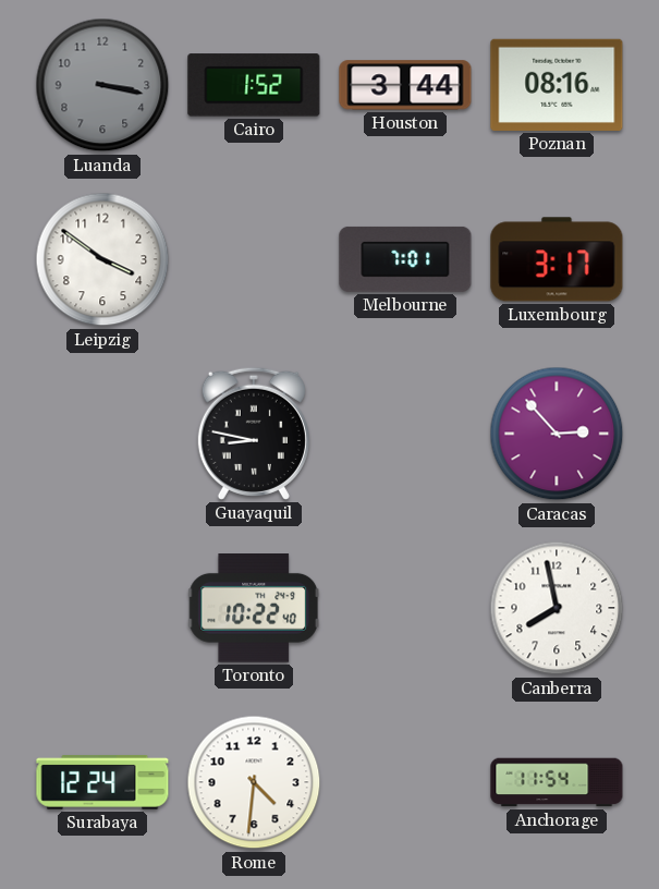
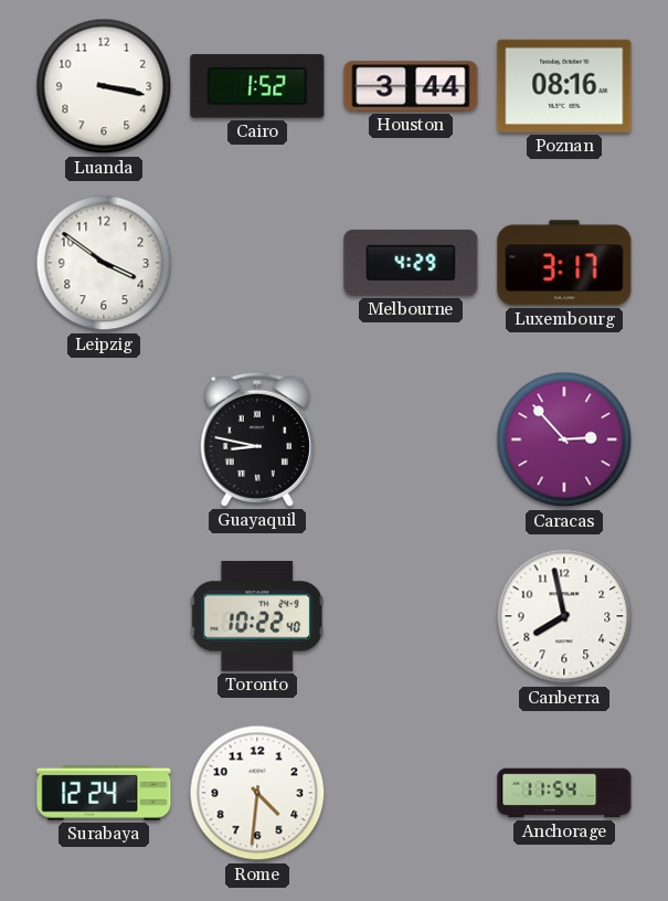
Luanda dial: grey -> white
Melbourne: 7:01 -> 4:29
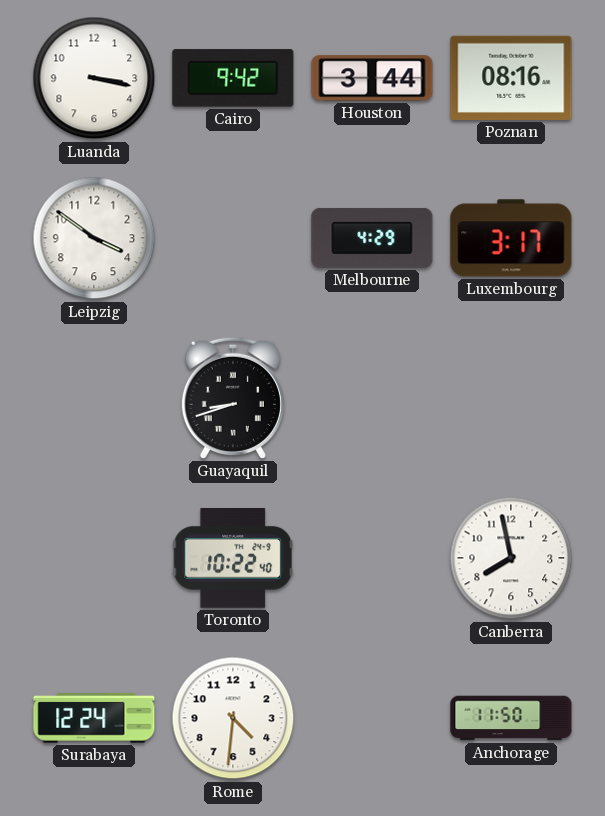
Cairo: 1:52 -> 9:42
Guayaquil: 8:47 -> 8:42
Caracas: 2:53 -> none
Anchorage: 11:54 -> 11:50
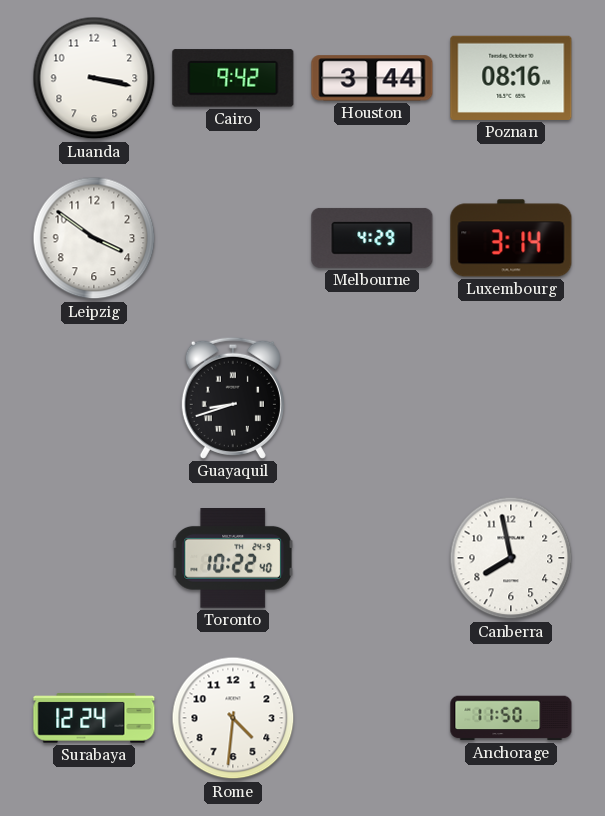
Luxembourg: 3:17 -> 3:14
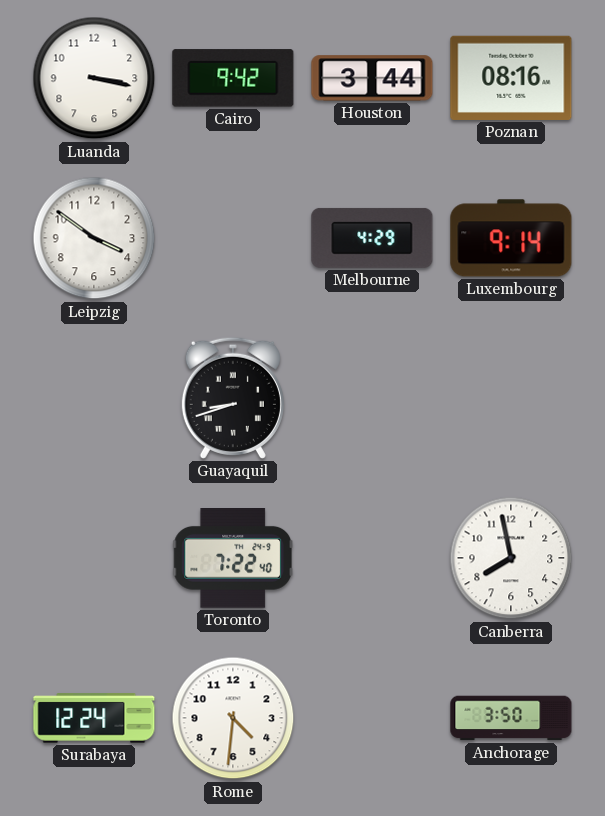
Luxembourg: 3:14 -> 9:14
Toronto: 10:22 -> 7:22
Anchorage: 11:50 -> 3:50
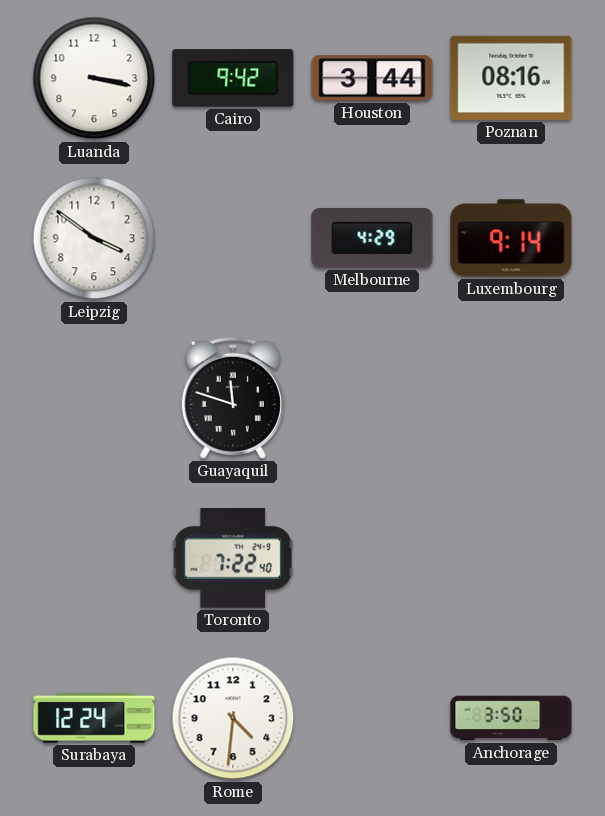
Guayaquil: 8:42 -> 11:48
Canberra: 7:58 -> none
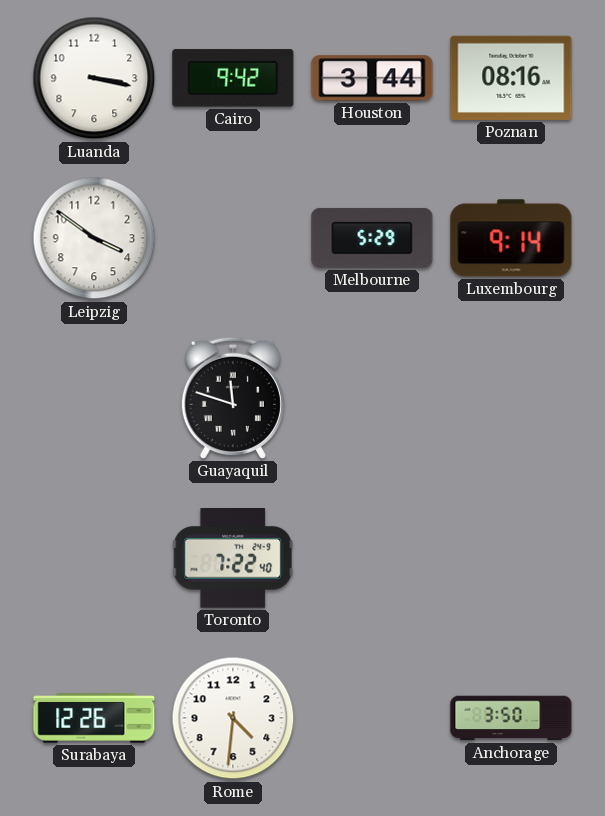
Melbourne: 4:29 -> 5:29
Surabaya: 12:24 -> 12:26
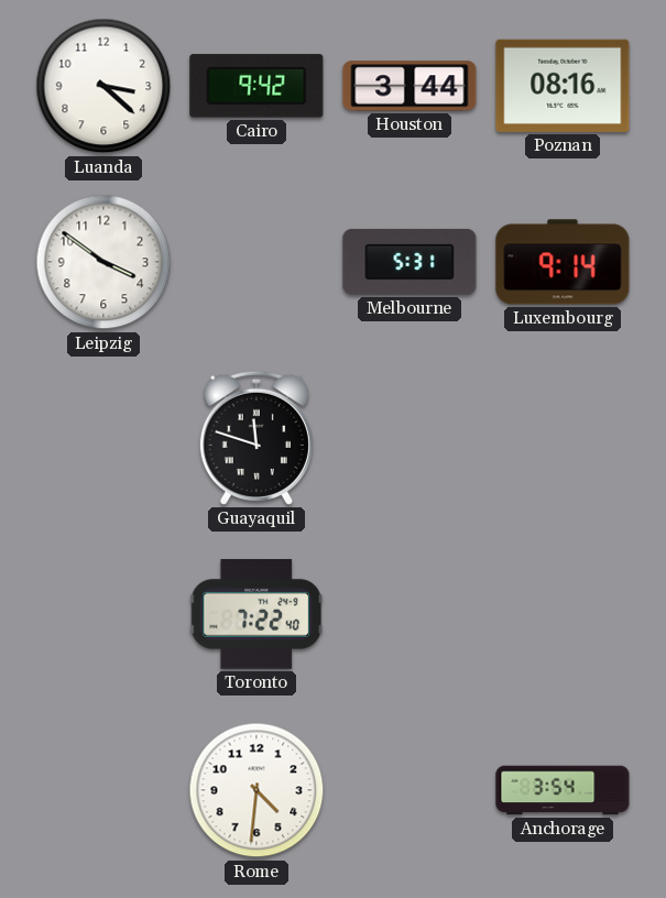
Luanda: 3:17 -> 3:22
Melbourne: 5:29 -> 5:31
Surabaya: 12:26 -> none
Anchorage: 3:50 -> 3:54
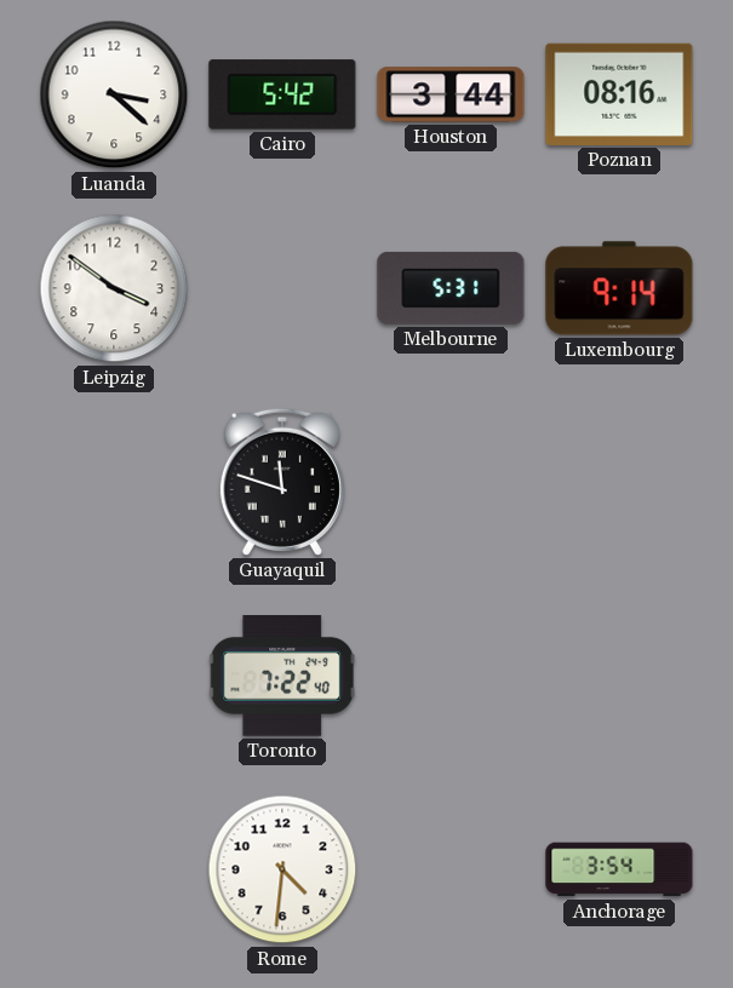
Cairo: 9:42 -> 5:42
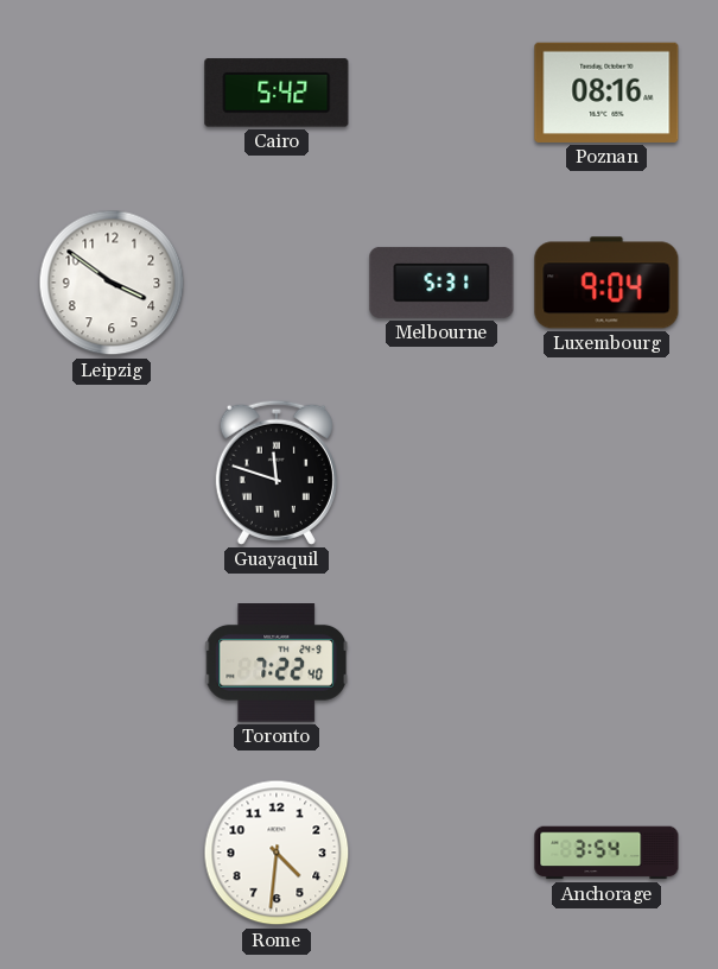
Luanda: 3:22 -> none
Houston: 3:44 -> none
Luxembourg: 9:14 -> 9:04
